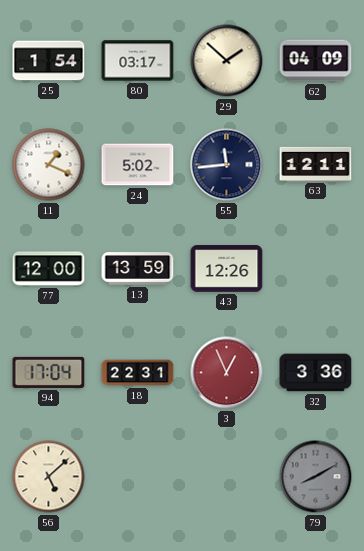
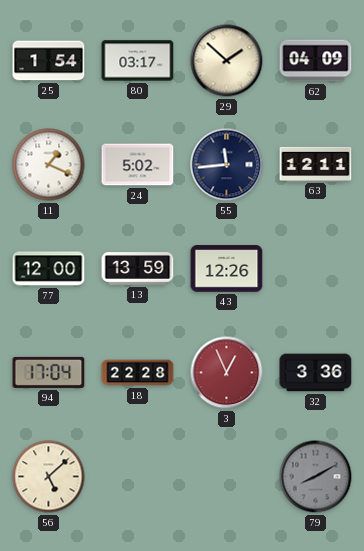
18: 22:31 -> 22:28
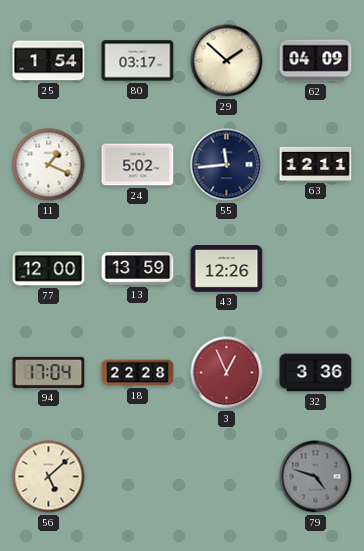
79: 8:10 -> 4:48
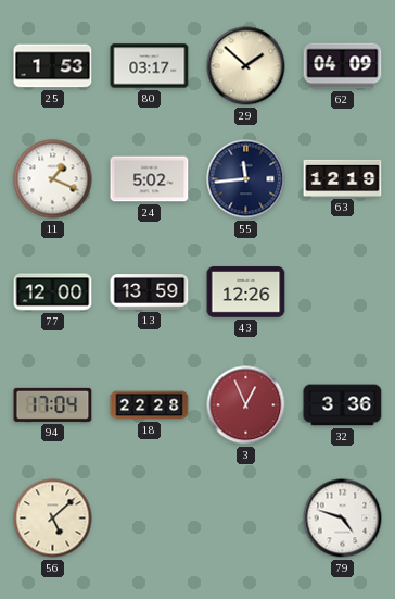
25: 1:54 -> 1:53
63: 12:11 -> 12:19
79 dial: grey -> white
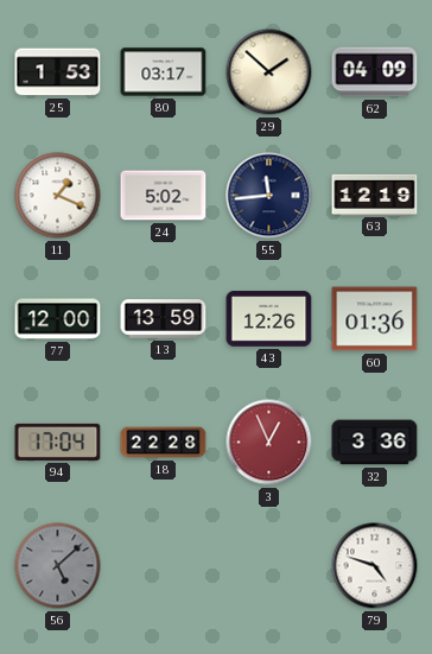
60: none -> 01:36
56 dial: cream -> grey
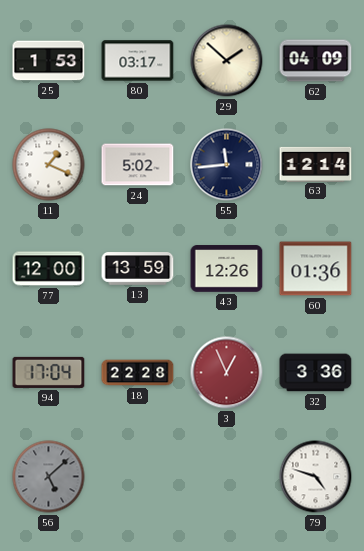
63: 12:19 -> 12:14
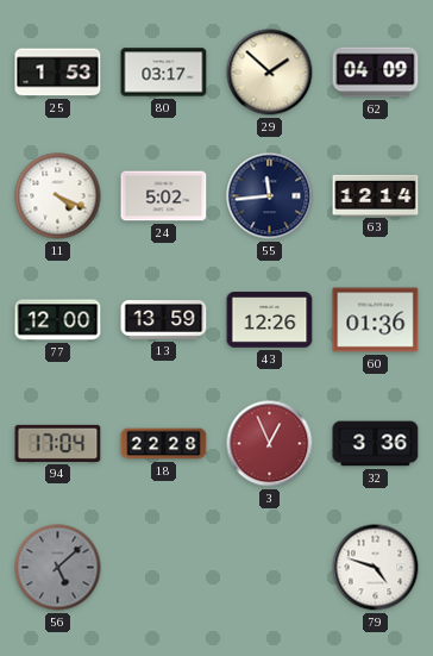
11: 1:19 -> 4:19
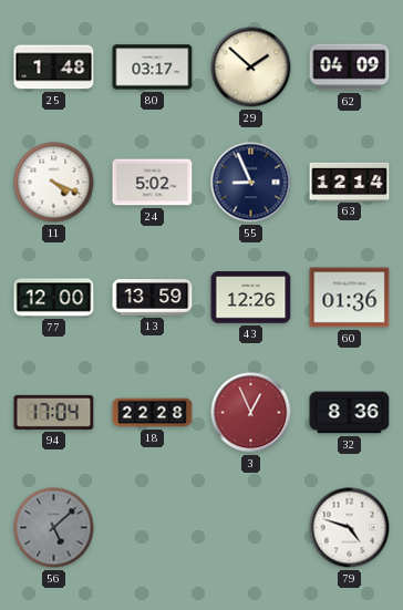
25: 1:53 -> 1:48
55: 11:44 -> 8:56
32: 3:36 -> 8:36
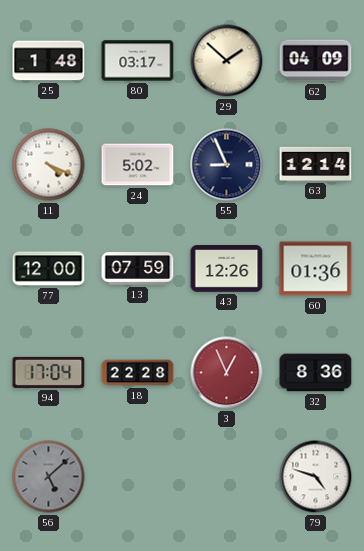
13: 13:59 -> 07:59
